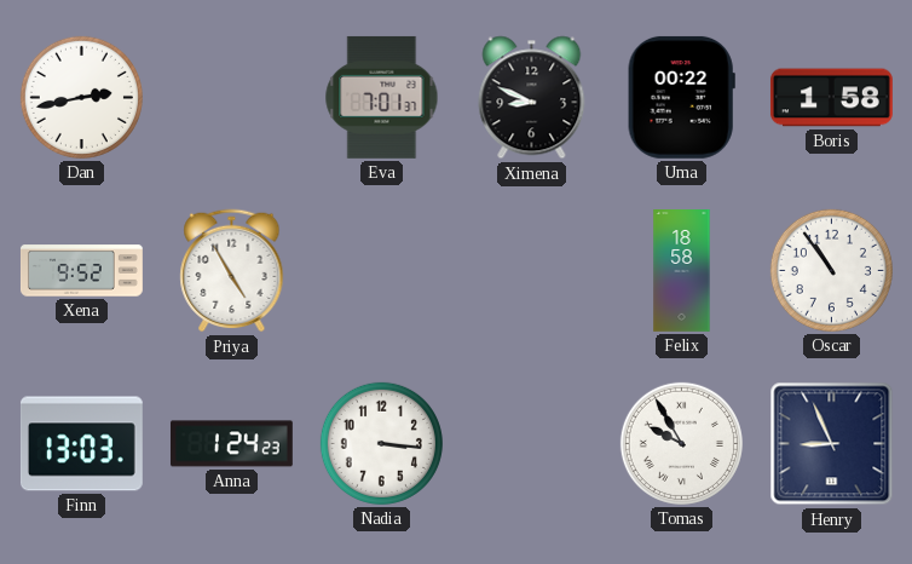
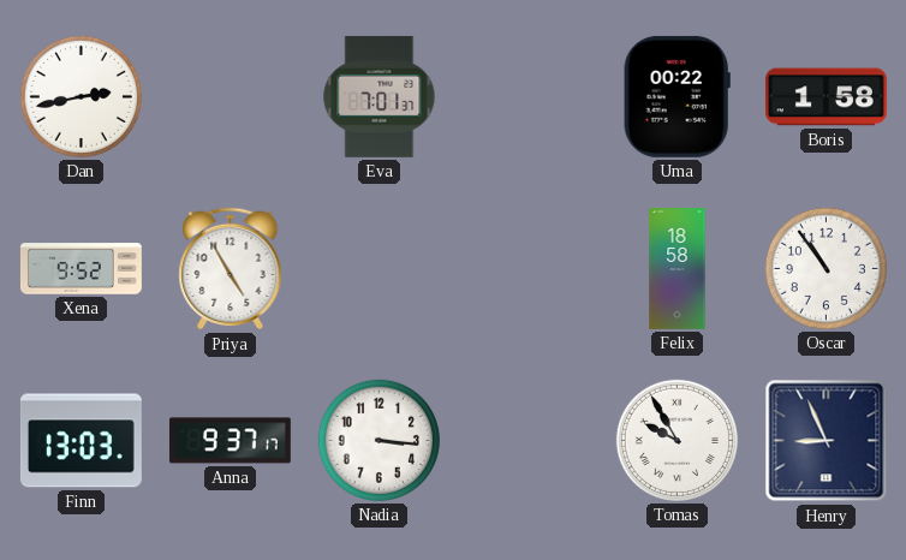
Ximena: 8:49 -> none
Anna: 1:24 -> 9:37
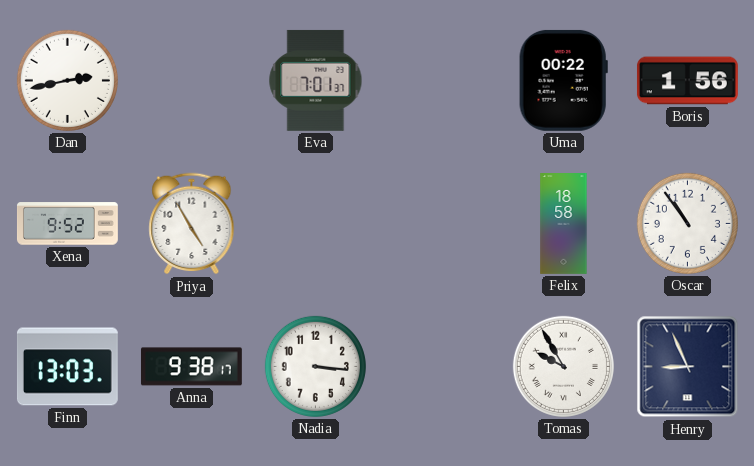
Boris: 1:58 -> 1:56
Anna: 9:37 -> 9:38
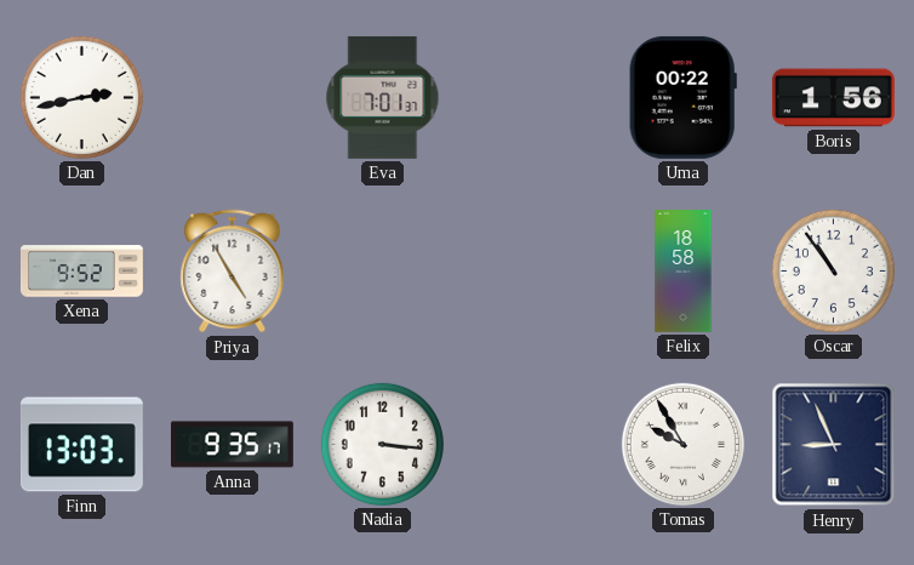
Anna: 9:38 -> 9:35
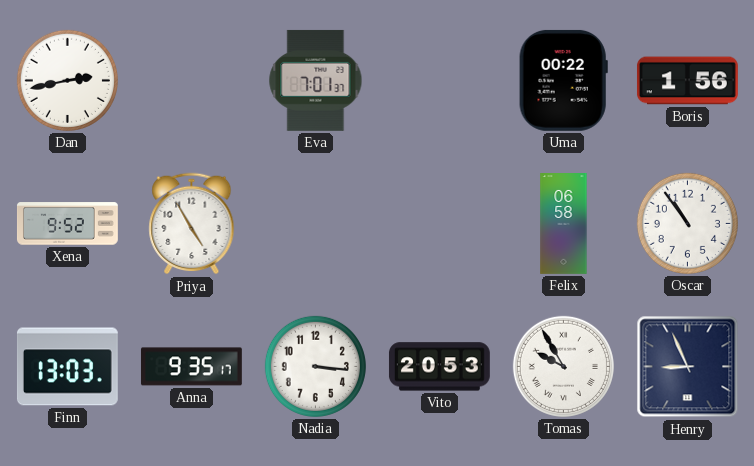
Felix: 18:58 -> 06:58
Vito: none -> 20:53
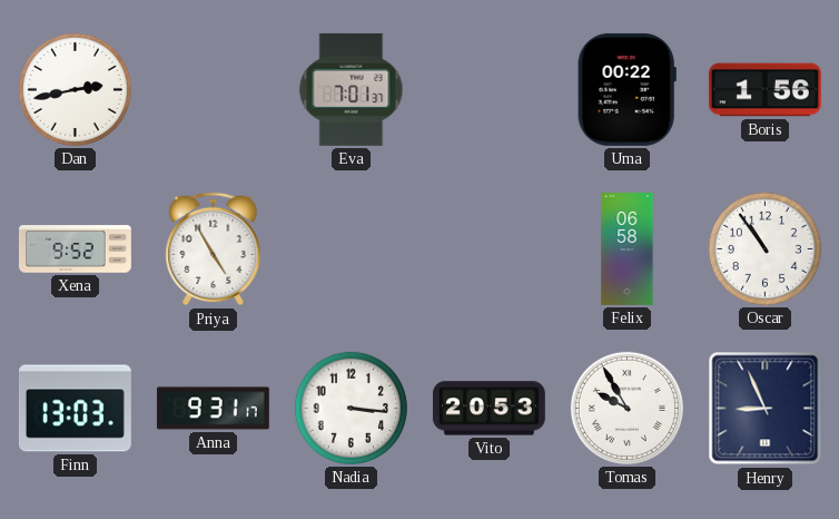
Anna: 9:35 -> 9:31
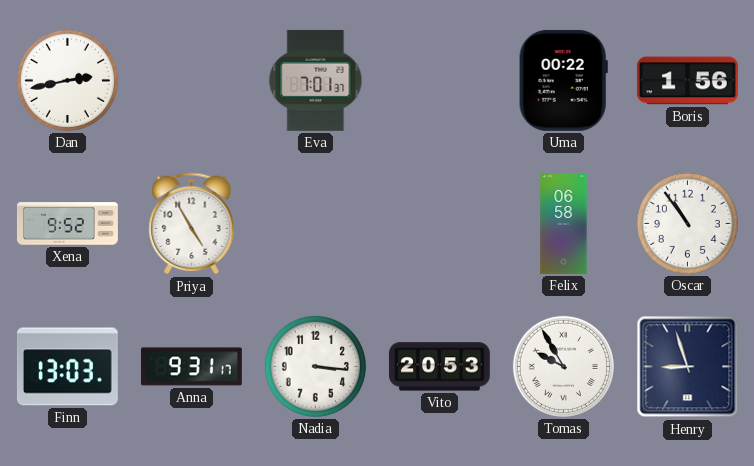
Henry: 8:56 -> 8:57
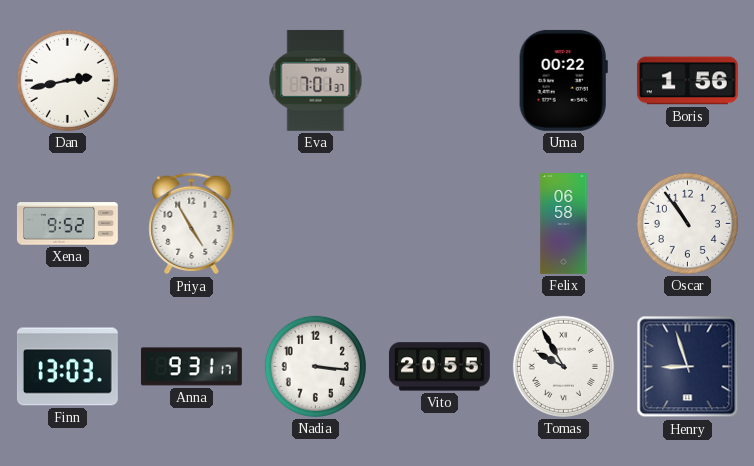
Vito: 20:53 -> 20:55
